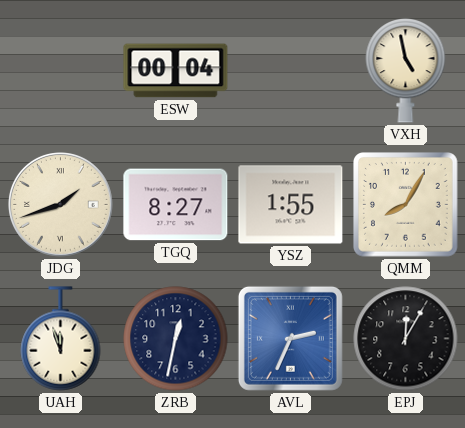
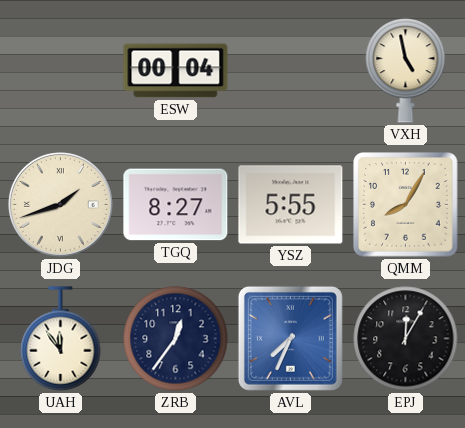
YSZ: 1:55 -> 5:55
UAH: 11:57 -> 11:54
ZRB: 12:32 -> 12:36
AVL: 2:34 -> 7:34
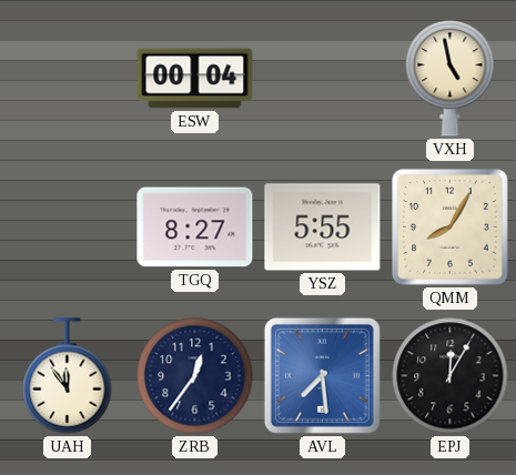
JDG: 1:42 -> none
AVL: 7:34 -> 7:29
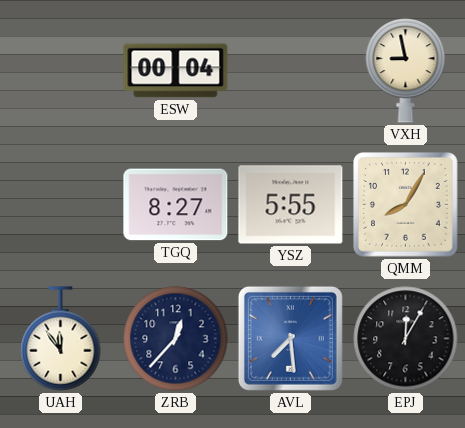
VXH: 4:58 -> 8:58
ZRB: 12:36 -> 12:37
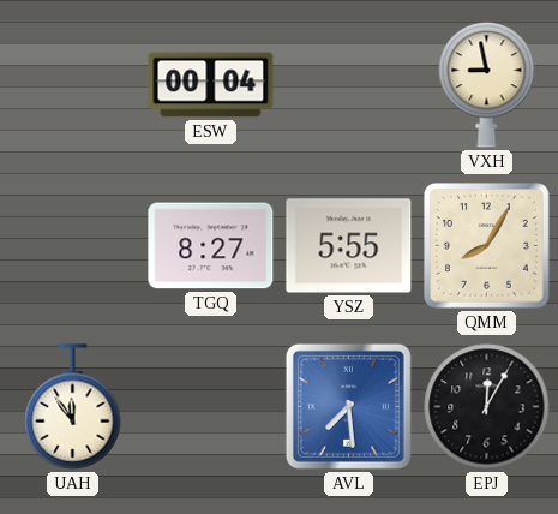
ZRB: 12:37 -> none
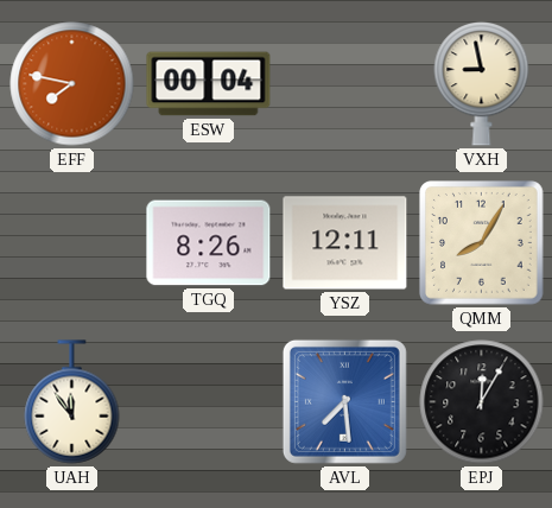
EFF: none -> 7:47
TGQ: 8:27 -> 8:26
YSZ: 5:55 -> 12:11
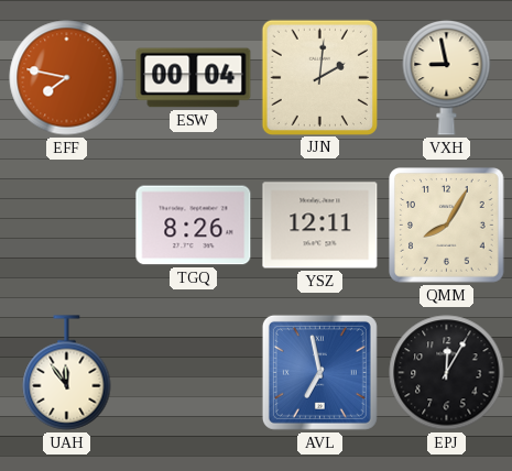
JJN: none -> 2:01
AVL: 7:29 -> 6:58
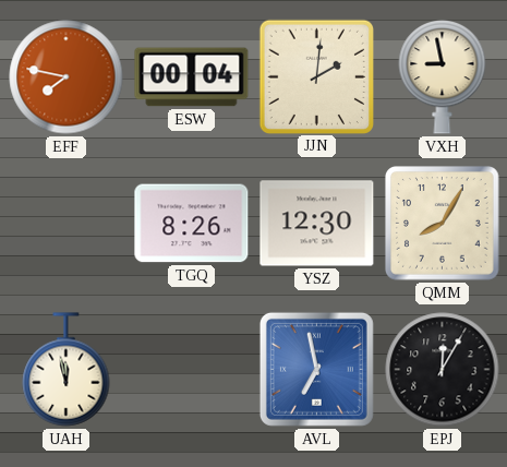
YSZ: 12:11 -> 12:30
UAH: 11:54 -> 11:58
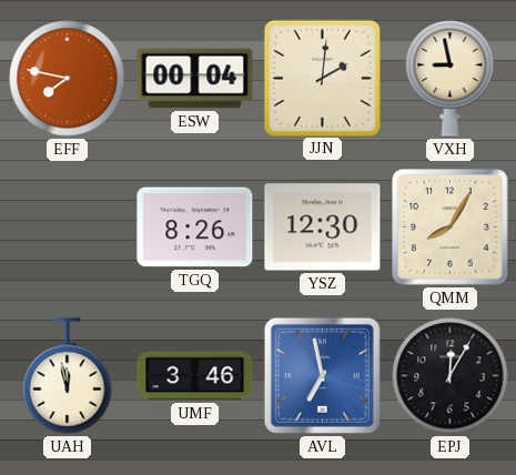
UMF: none -> 3:46
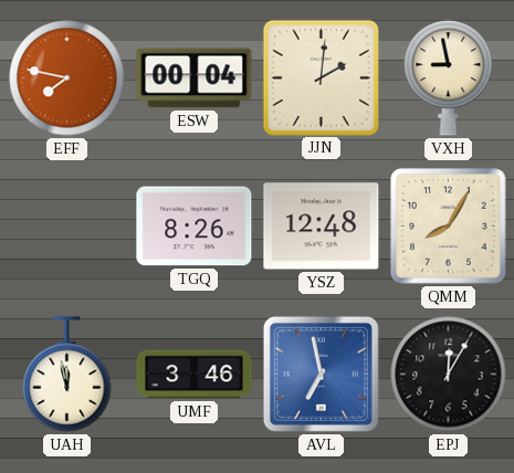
YSZ: 12:30 -> 12:48
